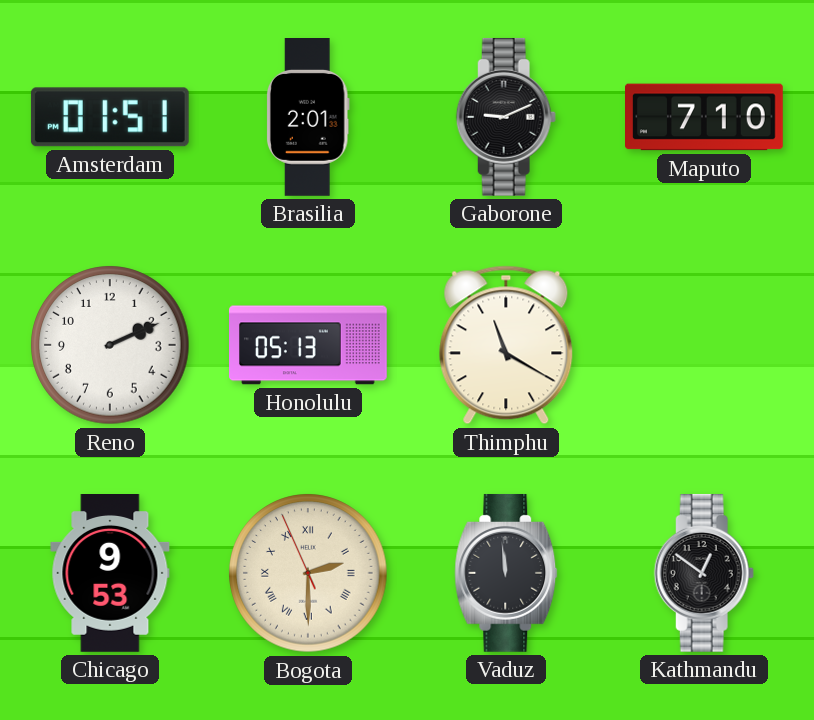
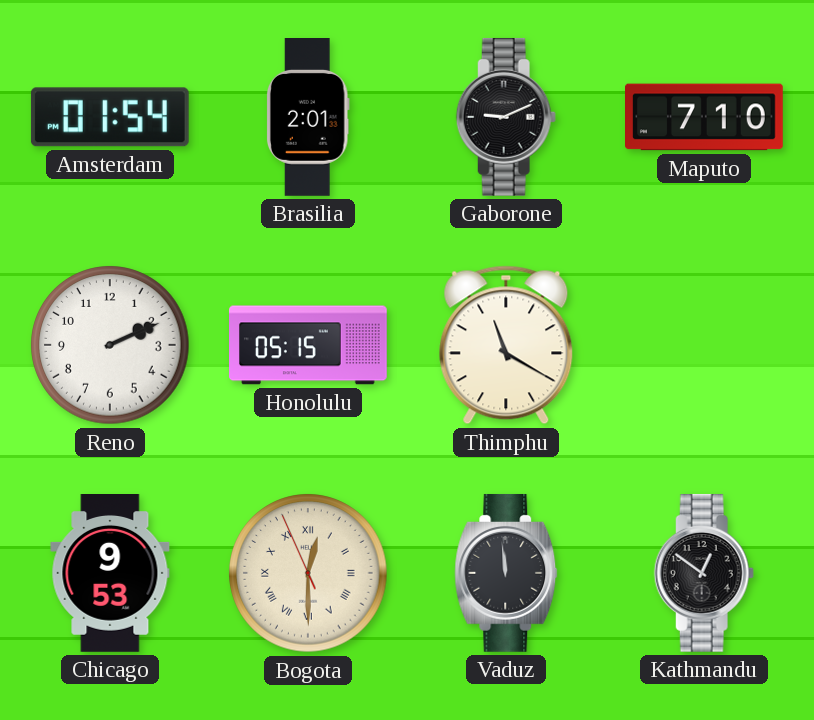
Amsterdam: 01:51 -> 01:54
Honolulu: 05:13 -> 05:15
Bogota: 2:29 -> 12:29
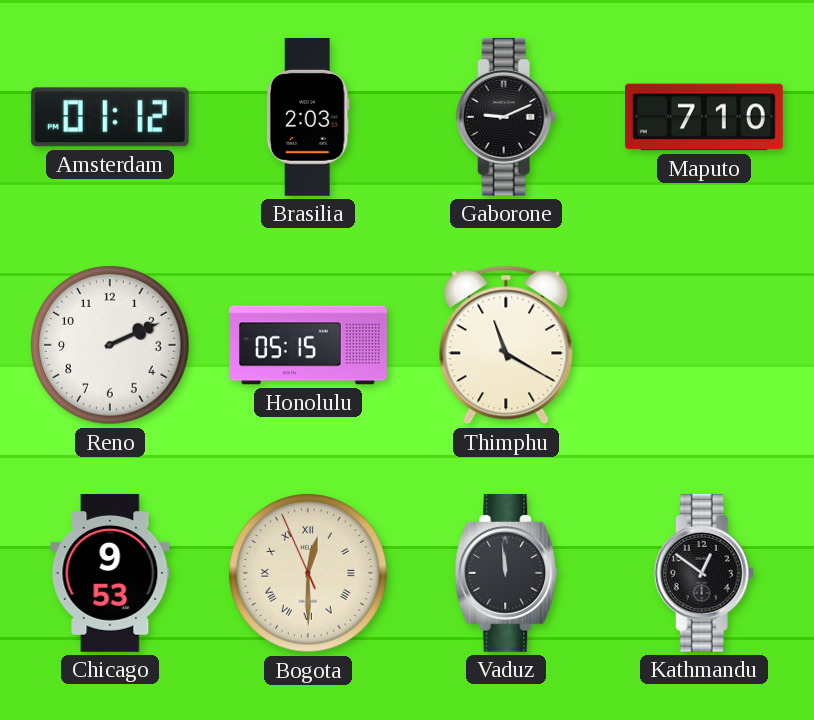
Amsterdam: 01:54 -> 01:12
Brasilia: 2:01 -> 2:03
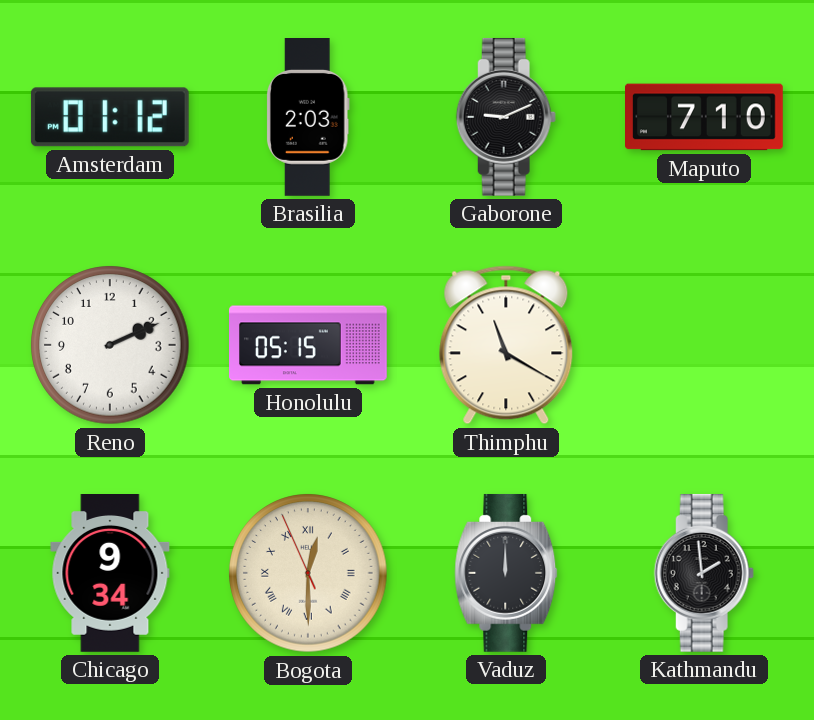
Chicago: 9:53 -> 9:34
Vaduz: 11:59 -> 12:00
Kathmandu: 12:51 -> 1:59
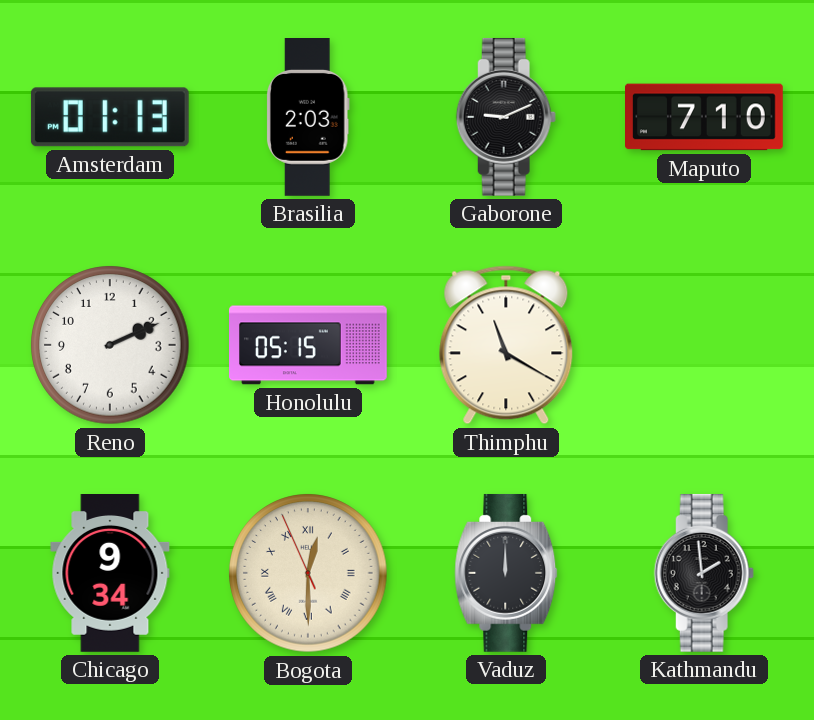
Amsterdam: 01:12 -> 01:13
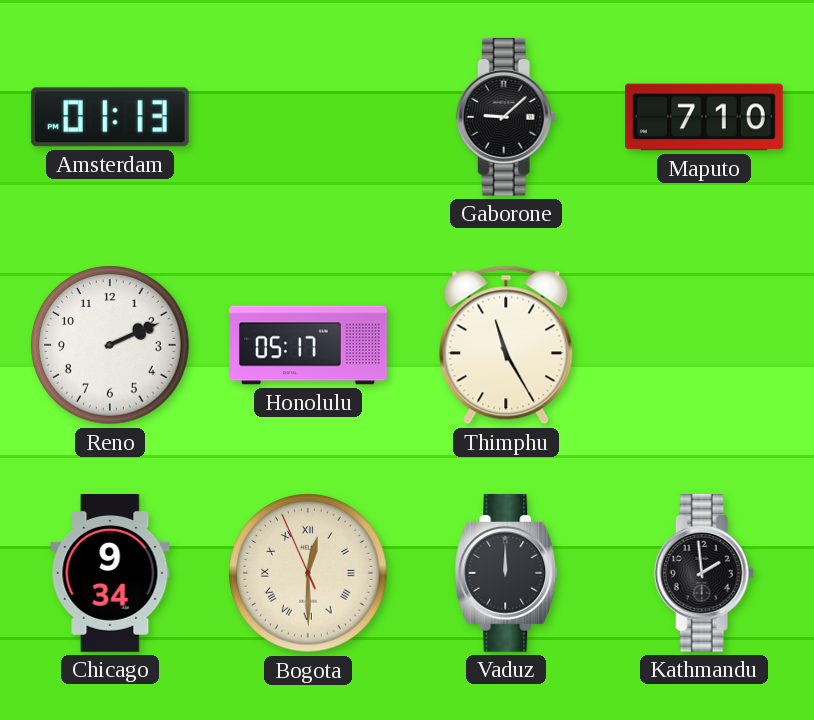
Brasilia: 2:03 -> none
Gaborone: 9:11 -> 9:08
Honolulu: 05:15 -> 05:17
Thimphu: 11:20 -> 11:25
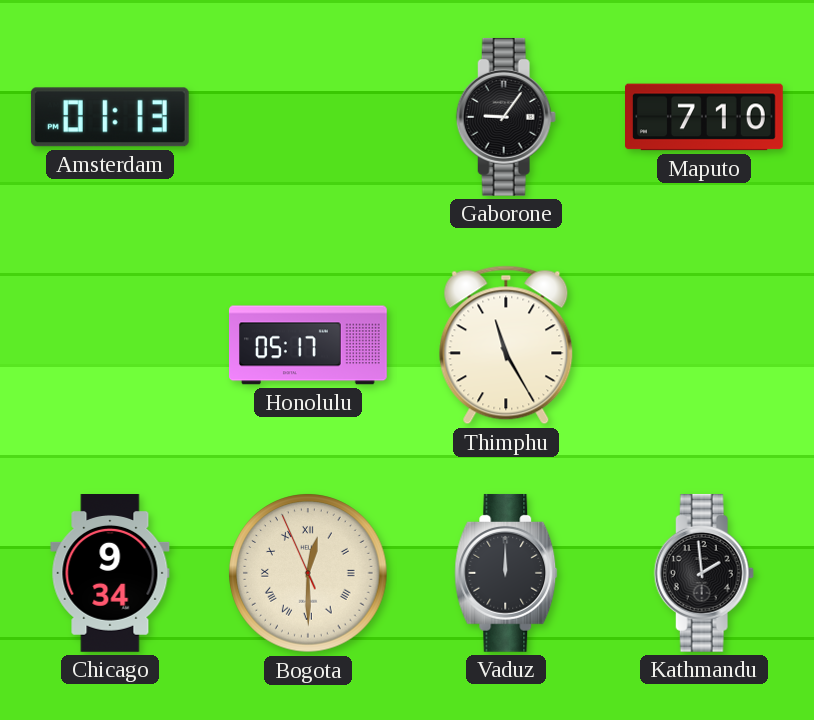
Gaborone: 9:08 -> 9:06
Reno: 2:11 -> none
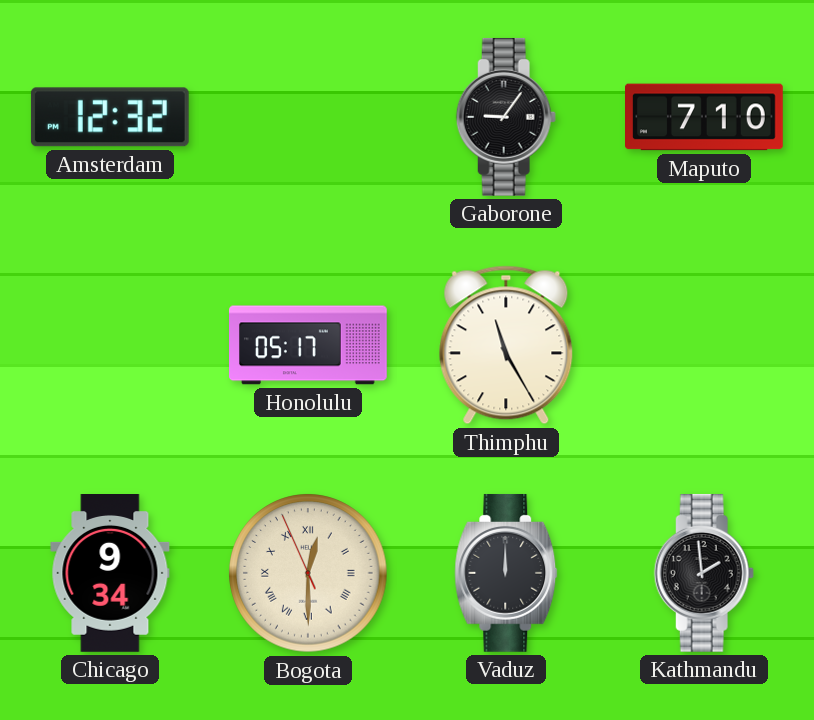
Amsterdam: 01:13 -> 12:32
